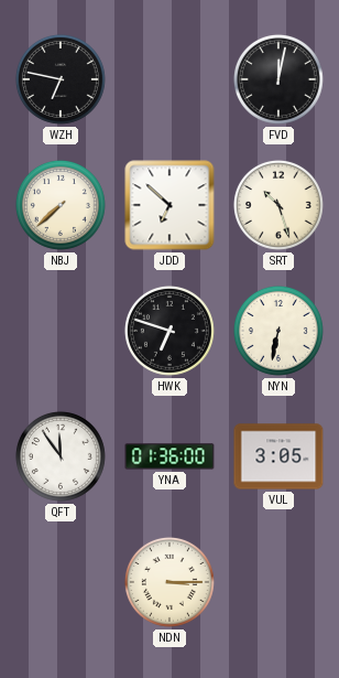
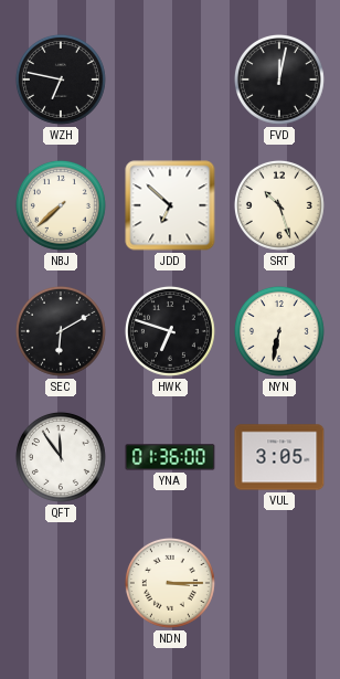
SEC: none -> 6:10
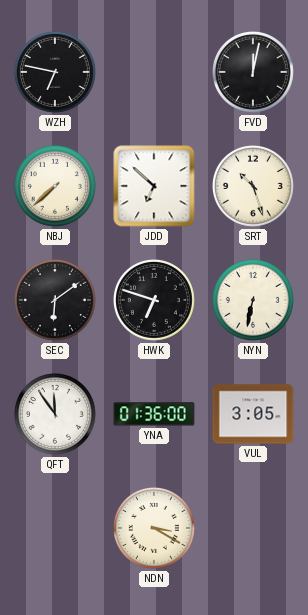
SEC: 6:10 -> 6:09
NDN: 3:15 -> 3:20
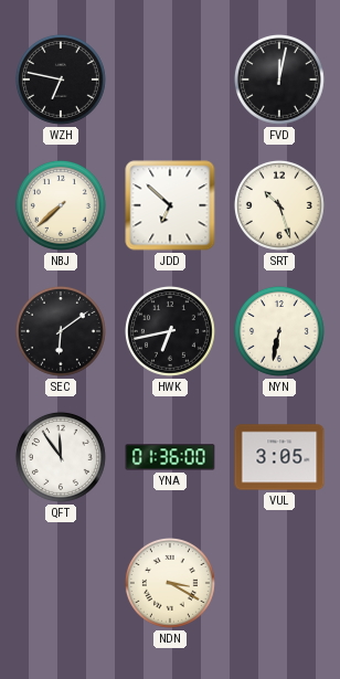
HWK: 6:48 -> 6:43
